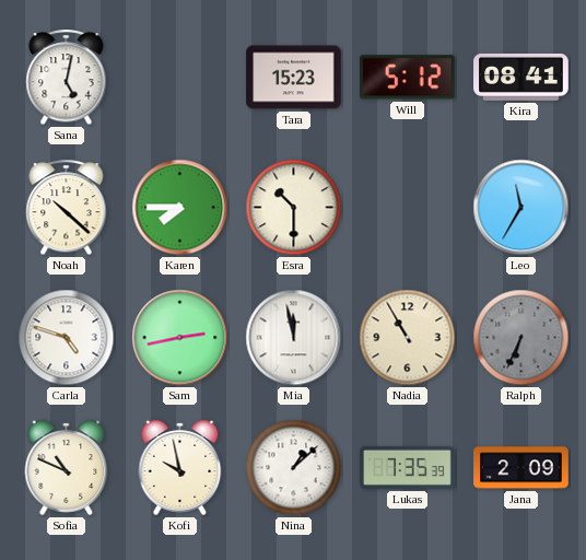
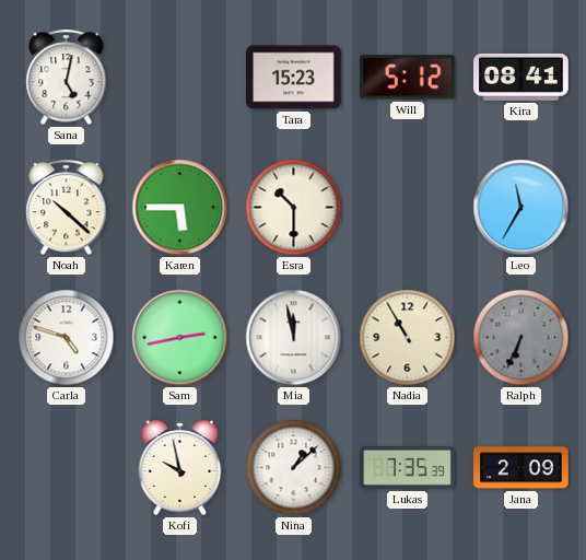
Karen: 7:45 -> 5:45
Sofia: 10:49 -> none
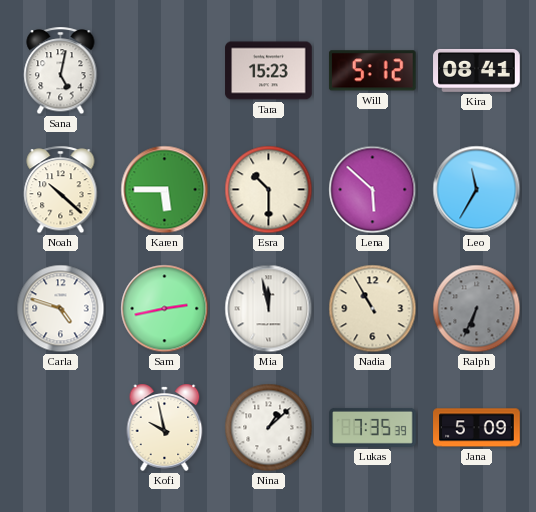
Lena: none -> 5:52
Jana: 2:09 -> 5:09
